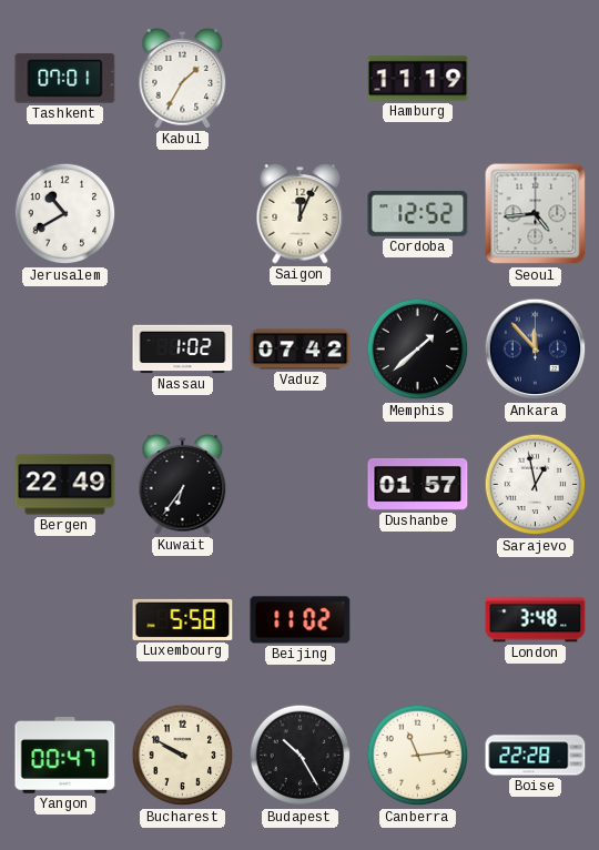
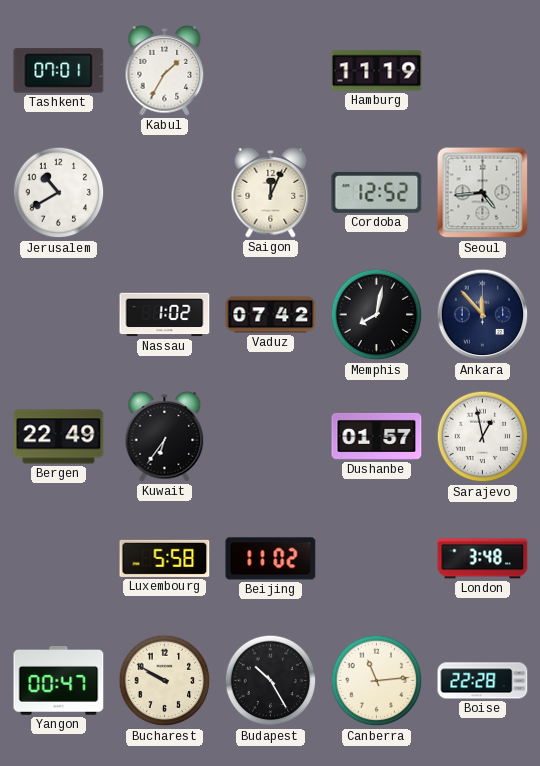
Memphis: 1:38 -> 8:02
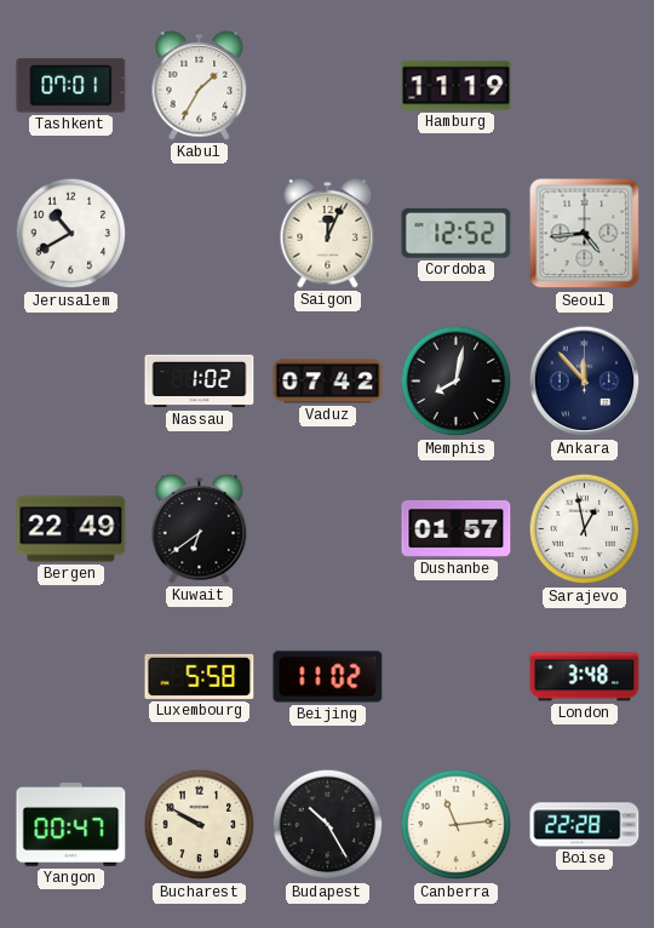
Kuwait: 6:36 -> 6:39
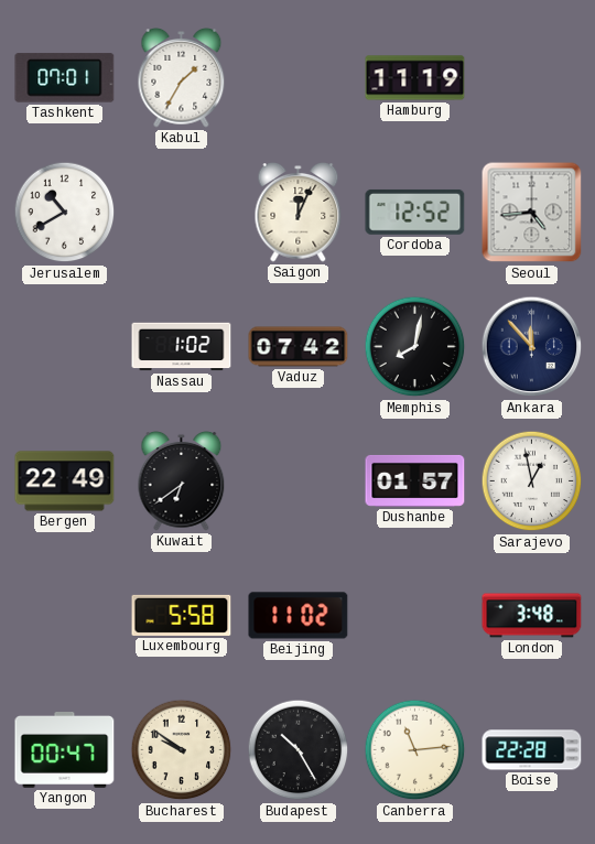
Bucharest: 9:50 -> 9:51
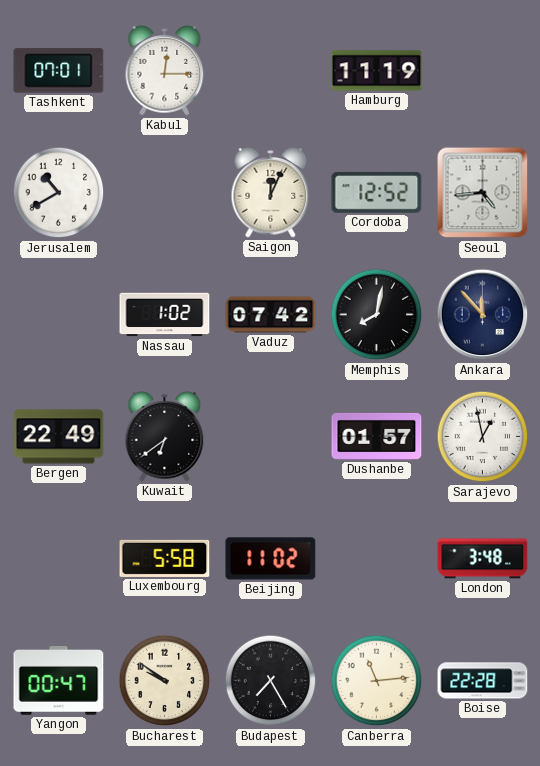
Kabul: 1:35 -> 12:15
Budapest: 10:25 -> 7:25
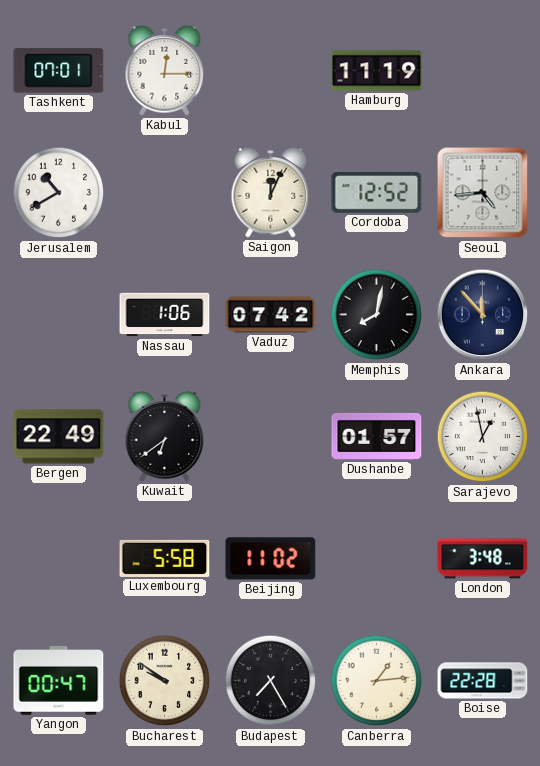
Nassau: 1:02 -> 1:06
Canberra: 11:14 -> 1:14
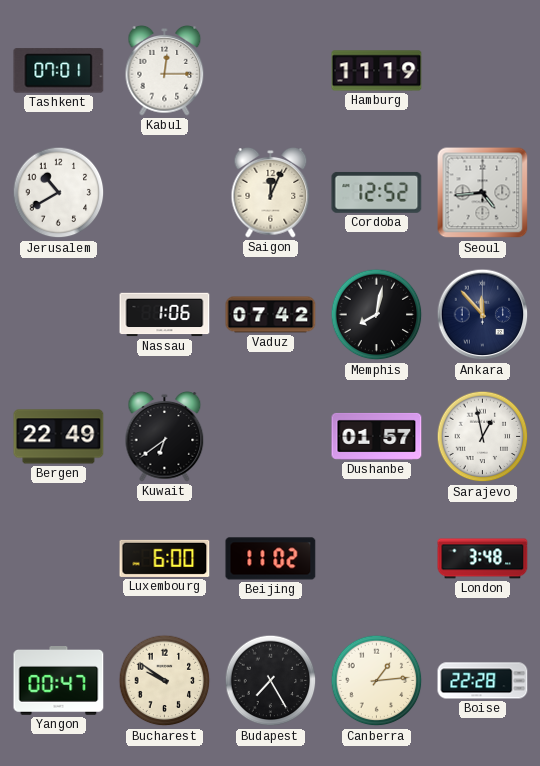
Luxembourg: 5:58 -> 6:00
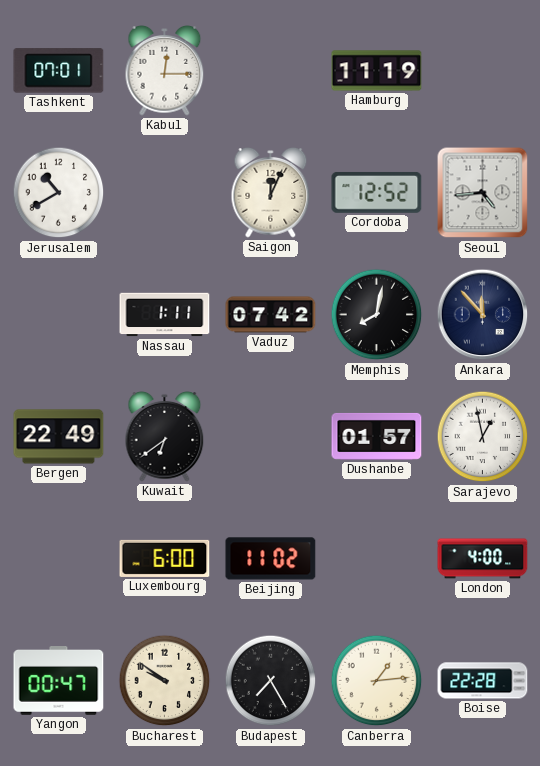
Nassau: 1:06 -> 1:11
London: 3:48 -> 4:00
